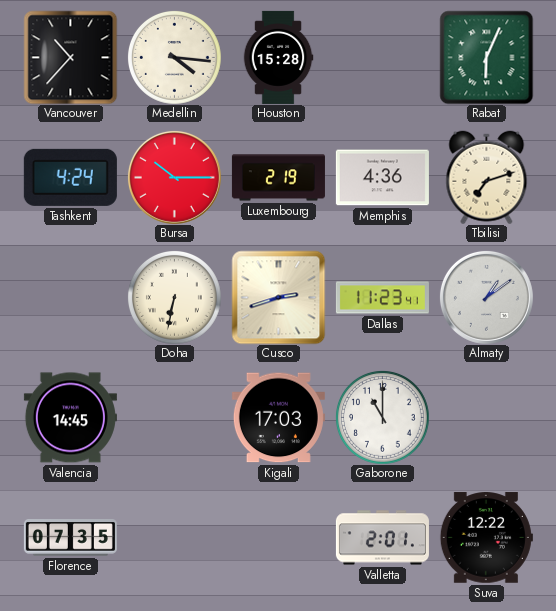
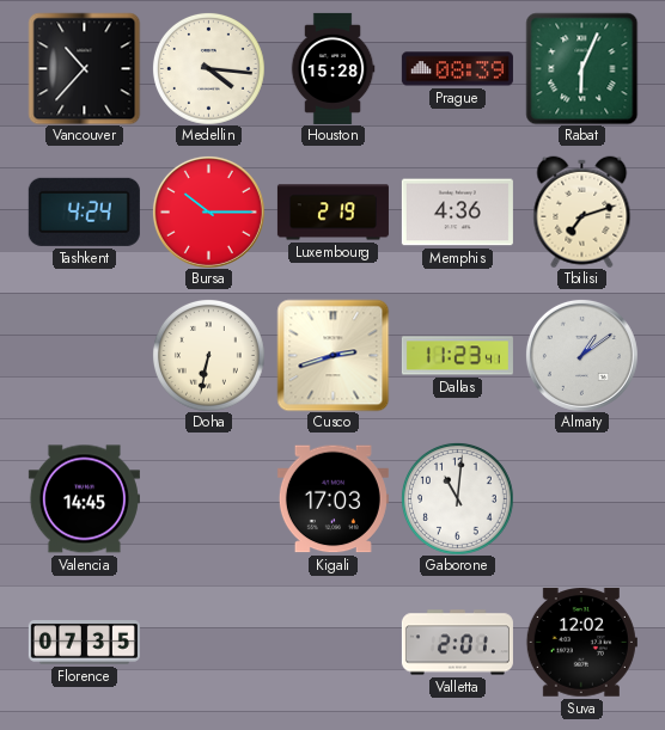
Prague: none -> 08:39
Gaborone: 11:00 -> 11:01
Suva: 12:22 -> 12:02
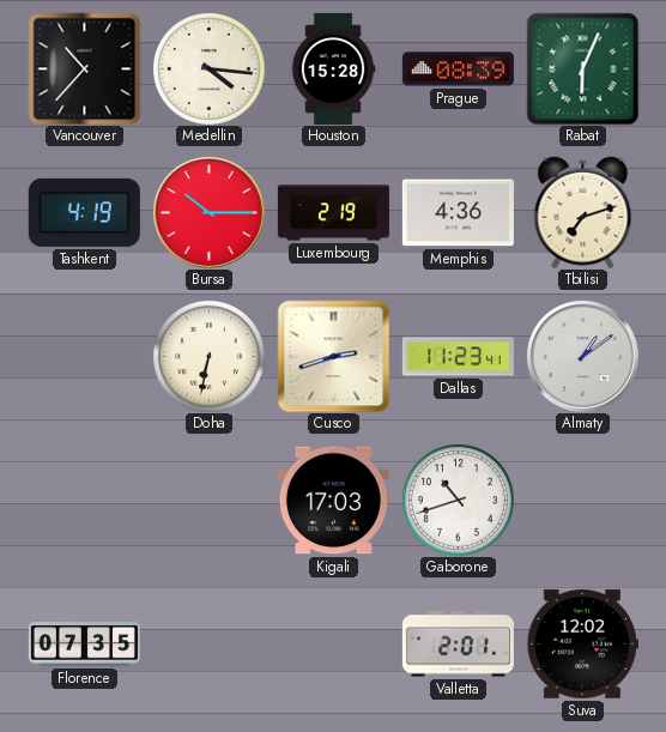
Tashkent: 4:24 -> 4:19
Valencia: 14:45 -> none
Gaborone: 11:01 -> 10:42
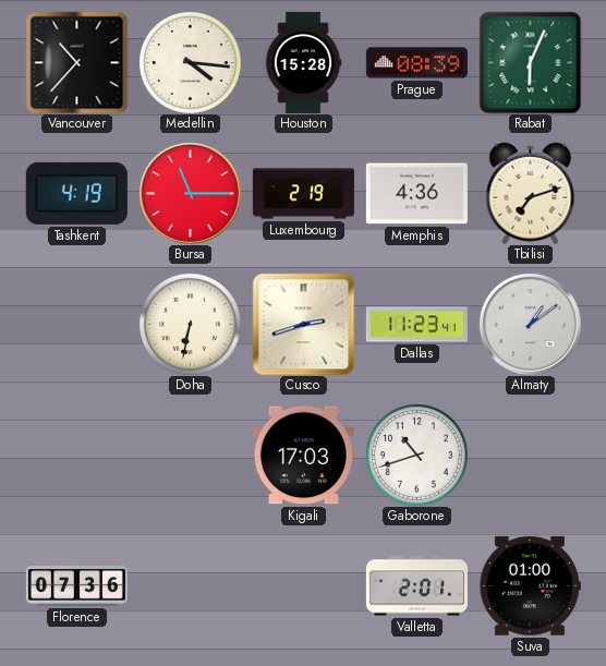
Bursa: 10:15 -> 11:15
Florence: 07:35 -> 07:36
Suva: 12:02 -> 01:00
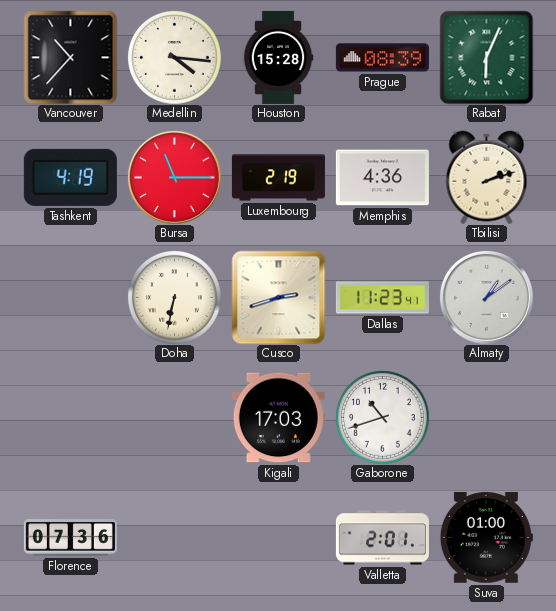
Tbilisi: 7:12 -> 2:12
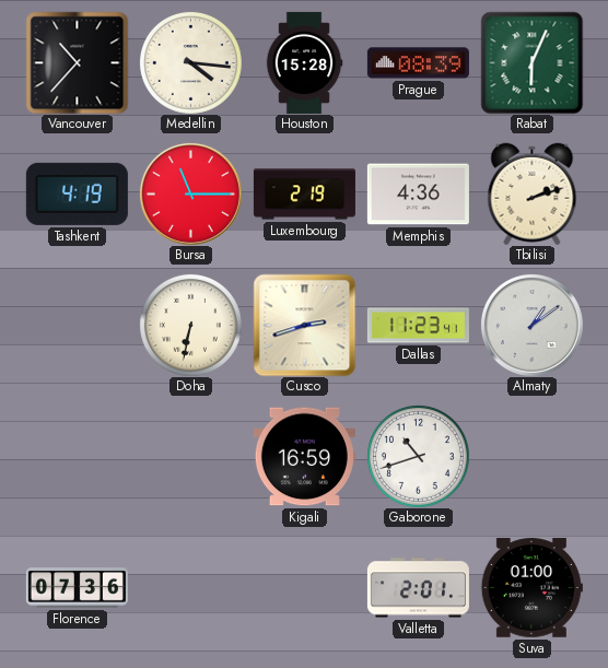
Kigali: 17:03 -> 16:59
